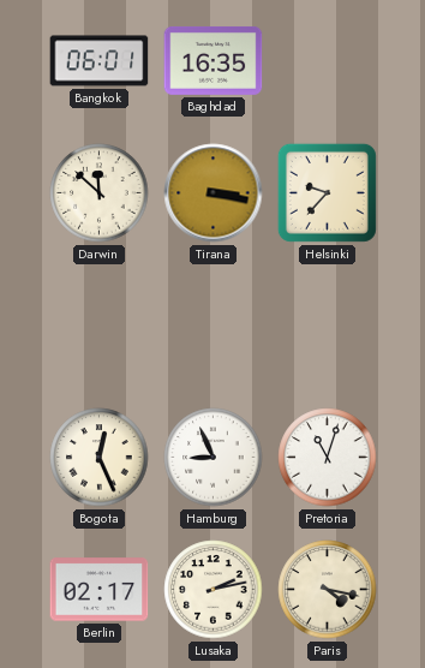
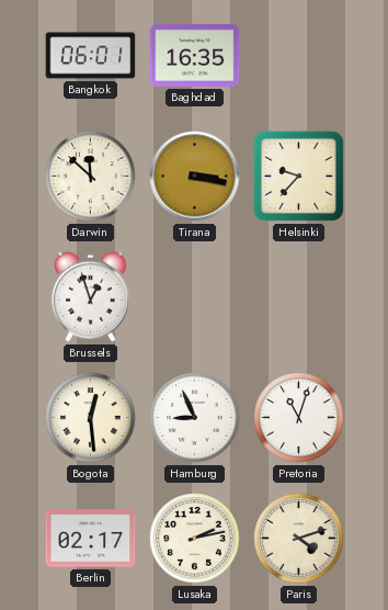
Brussels: none -> 12:57
Bogota: 12:26 -> 12:29
Paris: 4:17 -> 4:12
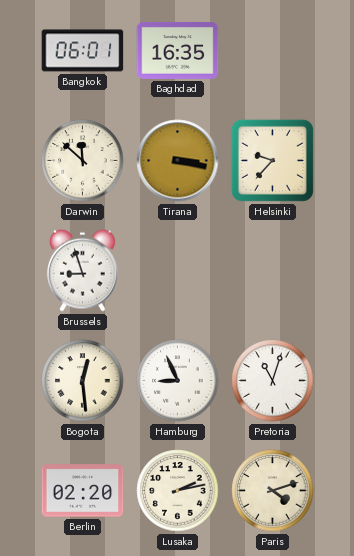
Brussels: 12:57 -> 8:57
Berlin: 02:17 -> 02:20
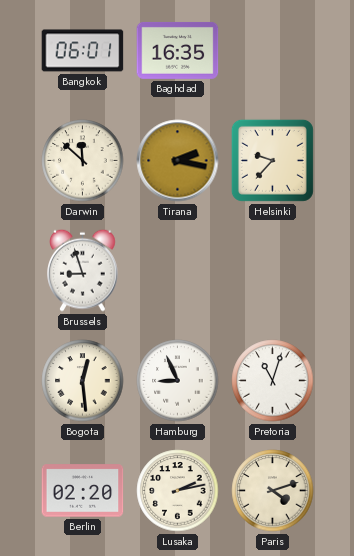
Tirana: 3:17 -> 2:17
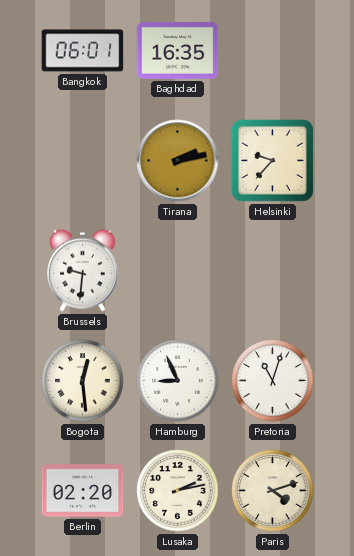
Darwin: 11:52 -> none
Tirana: 2:17 -> 2:13
Brussels: 8:57 -> 9:31
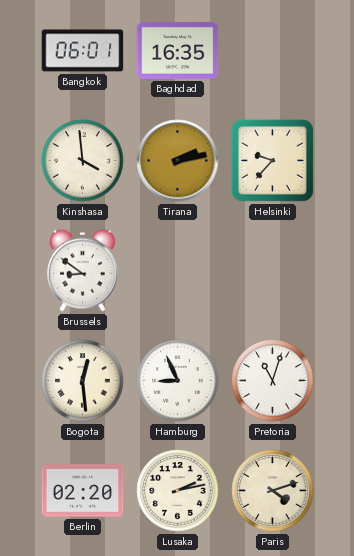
Kinshasa: none -> 3:59
Brussels: 9:31 -> 8:51
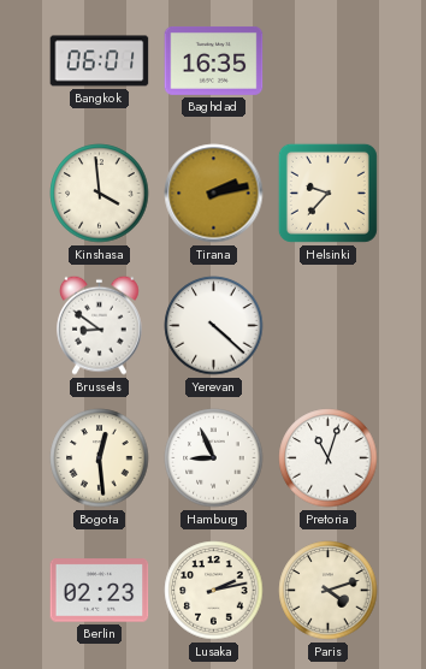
Yerevan: none -> 4:22
Berlin: 02:20 -> 02:23
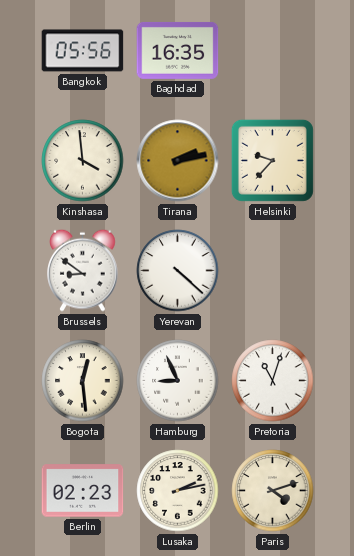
Bangkok: 06:01 -> 05:56
